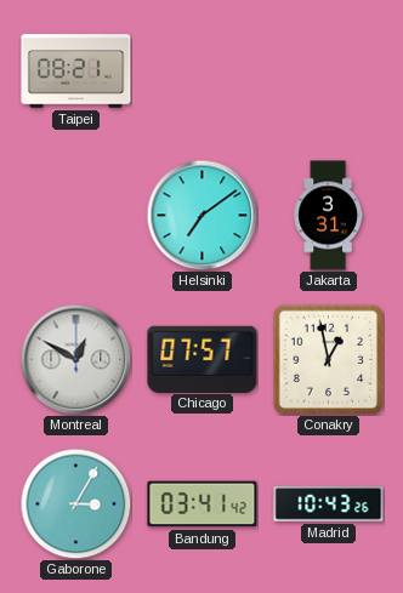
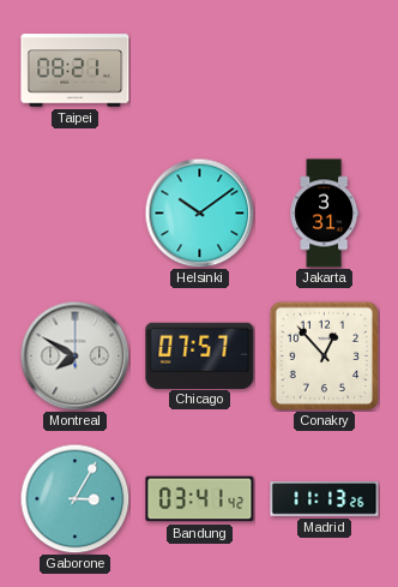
Helsinki: 7:09 -> 10:09
Montreal: 12:50 -> 7:50
Conakry: 12:58 -> 12:53
Madrid: 10:43 -> 11:13
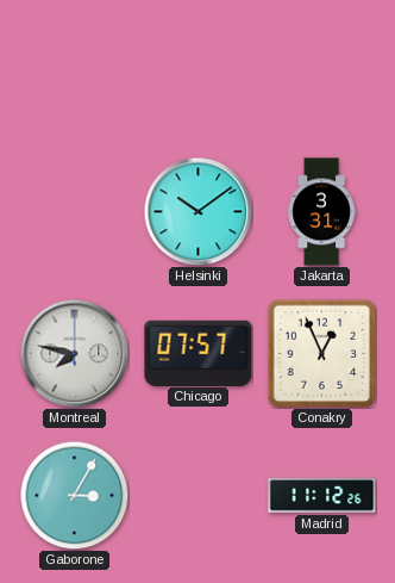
Taipei: 08:21 -> none
Montreal: 7:50 -> 7:47
Conakry: 12:53 -> 12:56
Bandung: 03:41 -> none
Madrid: 11:13 -> 11:12
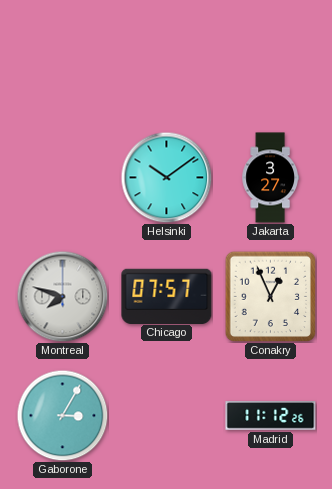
Jakarta: 3:31 -> 3:27
Montreal: 7:47 -> 7:48
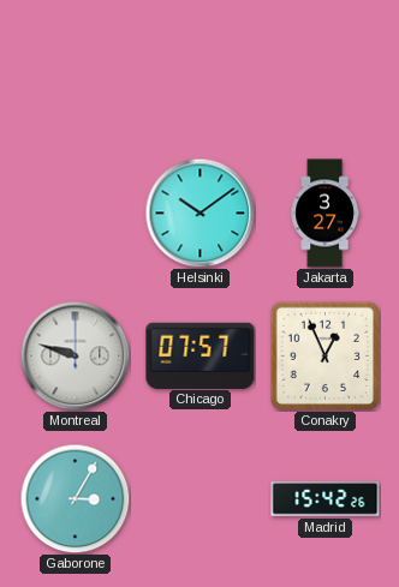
Montreal: 7:48 -> 9:48
Madrid: 11:12 -> 15:42
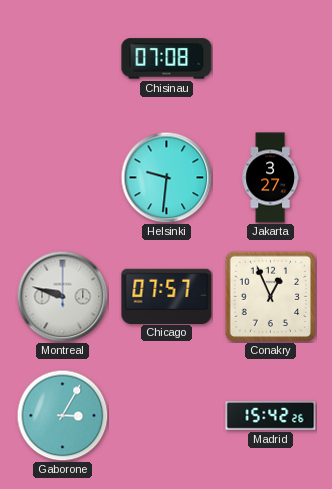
Chisinau: none -> 07:08
Helsinki: 10:09 -> 9:31
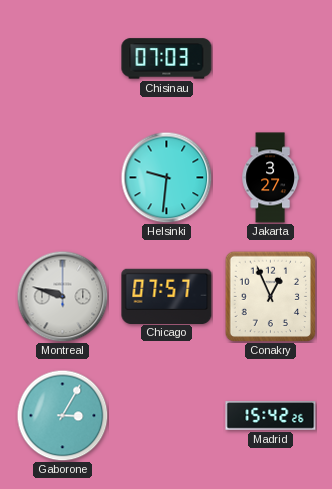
Chisinau: 07:08 -> 07:03
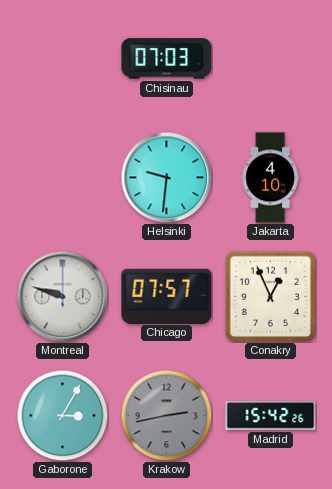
Jakarta: 3:27 -> 4:10
Krakow: none -> 2:43
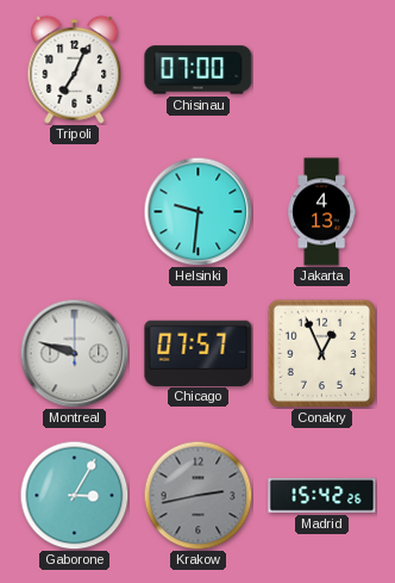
Tripoli: none -> 7:04
Chisinau: 07:03 -> 07:00
Jakarta: 4:10 -> 4:13
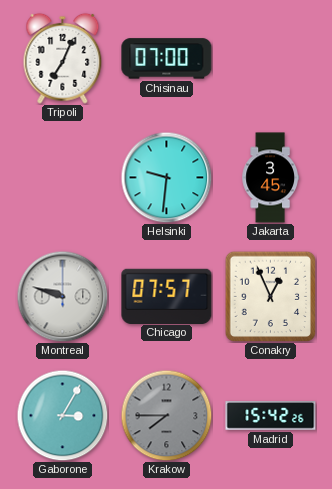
Jakarta: 4:13 -> 3:45
Krakow: 2:43 -> 7:45
